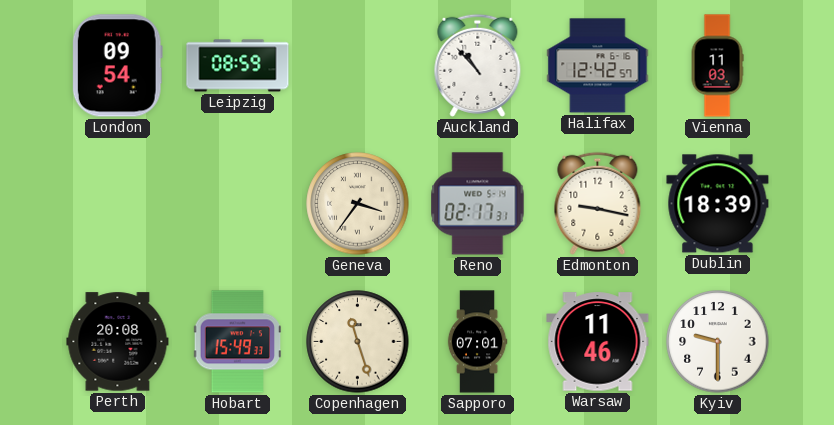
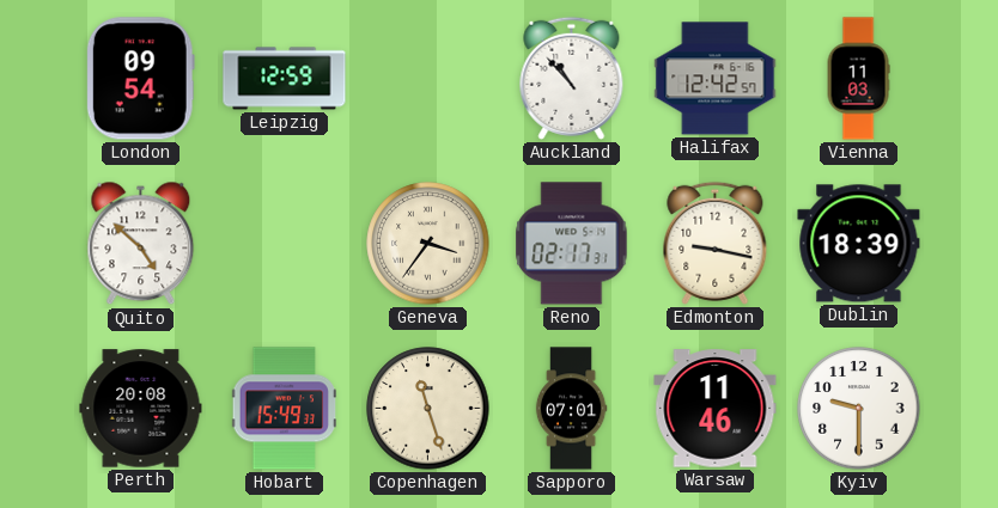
Leipzig: 08:59 -> 12:59
Quito: none -> 4:52
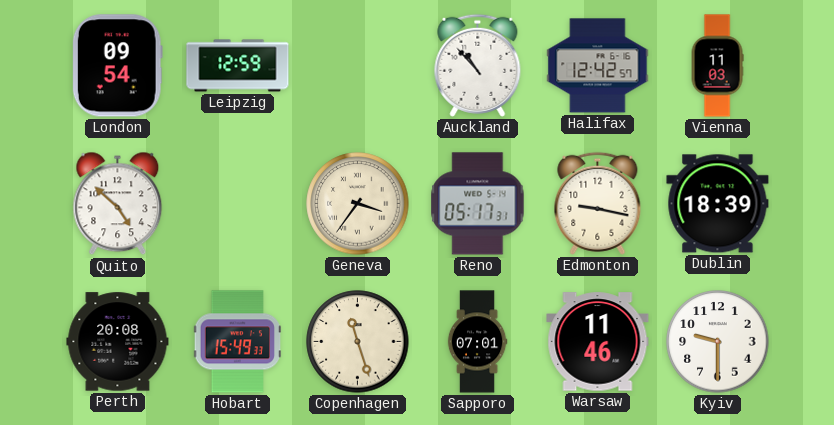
Reno: 02:17 -> 05:17
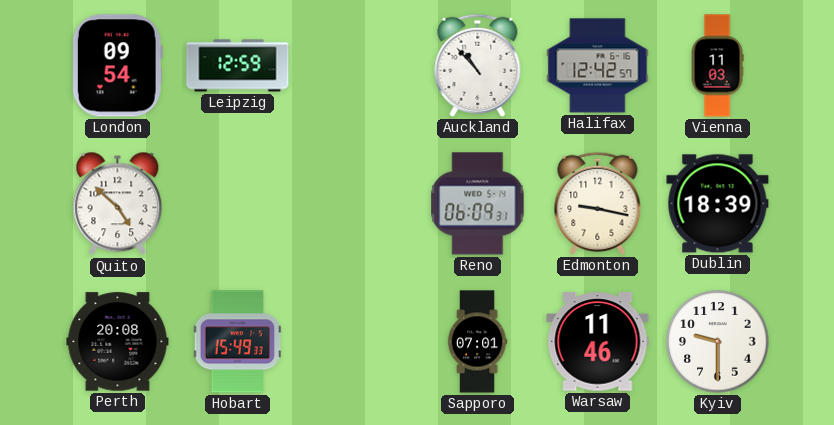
Geneva: 3:36 -> none
Reno: 05:17 -> 06:09
Copenhagen: 11:27 -> none
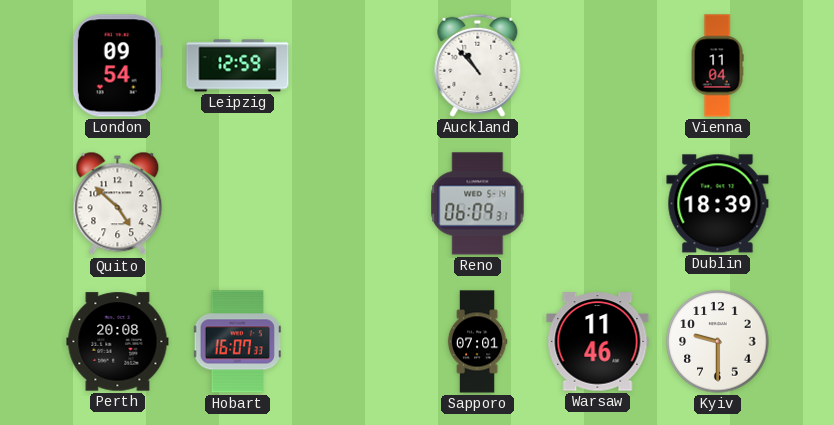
Halifax: 12:42 -> none
Vienna: 11:03 -> 11:04
Edmonton: 9:17 -> none
Hobart: 15:49 -> 16:07
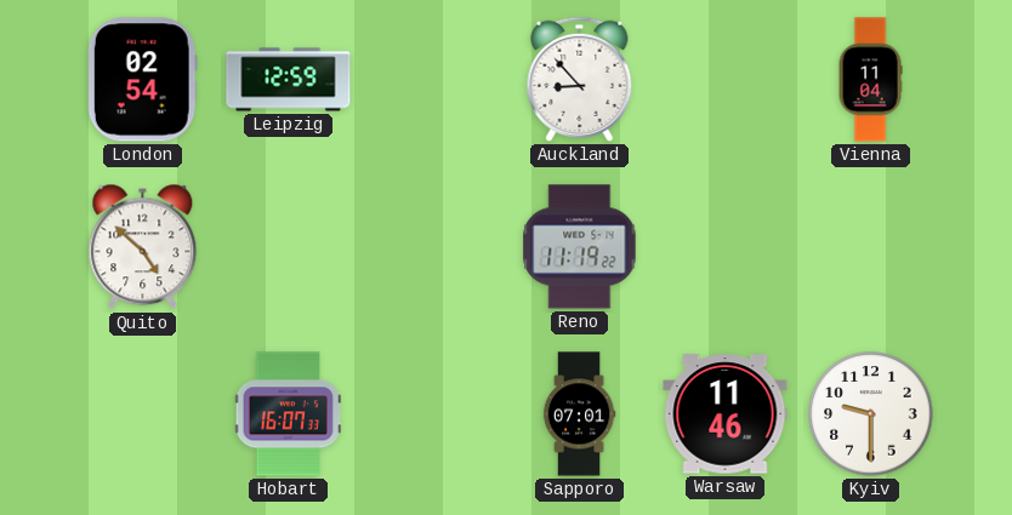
London: 09:54 -> 02:54
Auckland: 10:53 -> 8:53
Reno: 06:09 -> 11:19
Dublin: 18:39 -> none
Perth: 20:08 -> none
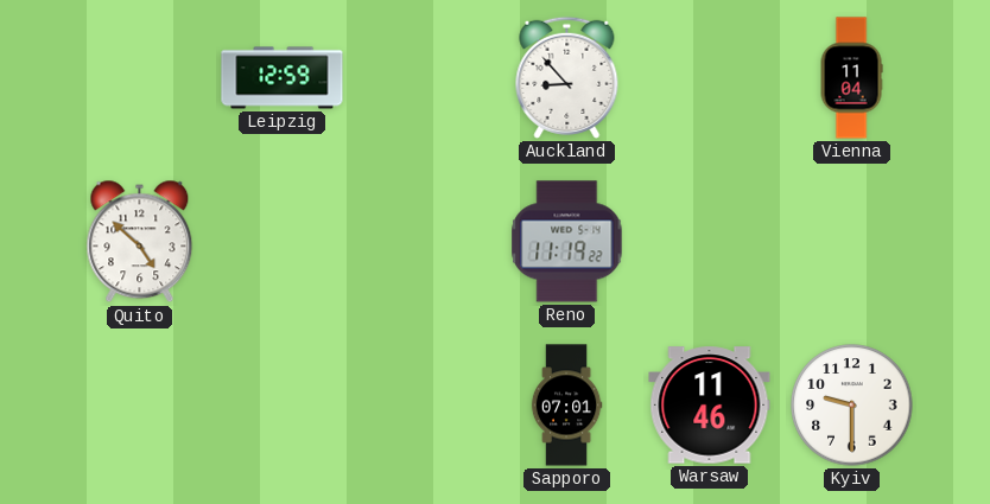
London: 02:54 -> none
Hobart: 16:07 -> none
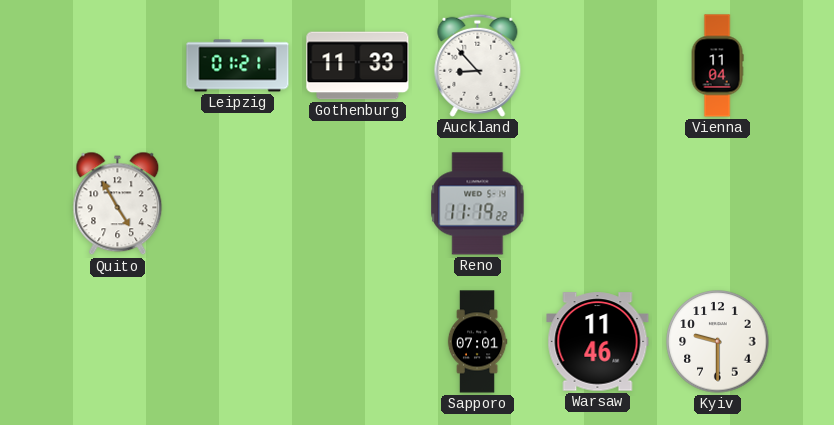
Leipzig: 12:59 -> 01:21
Gothenburg: none -> 11:33
Quito: 4:52 -> 4:55
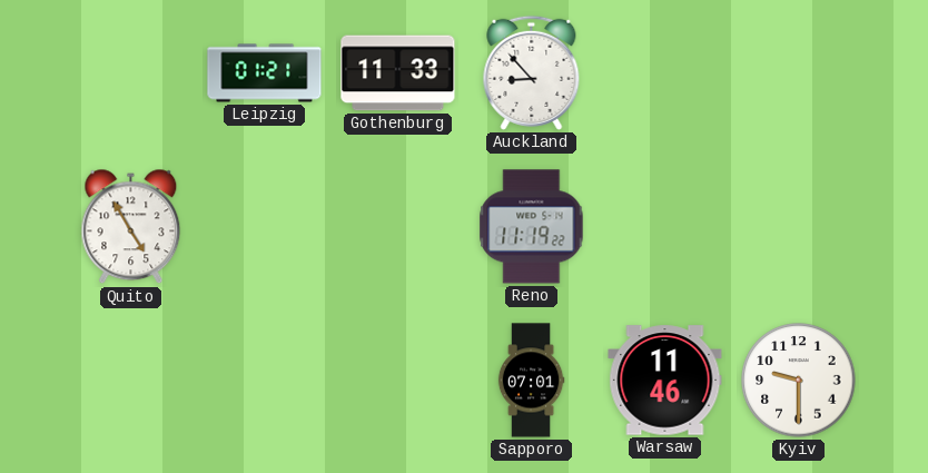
Vienna: 11:04 -> none
